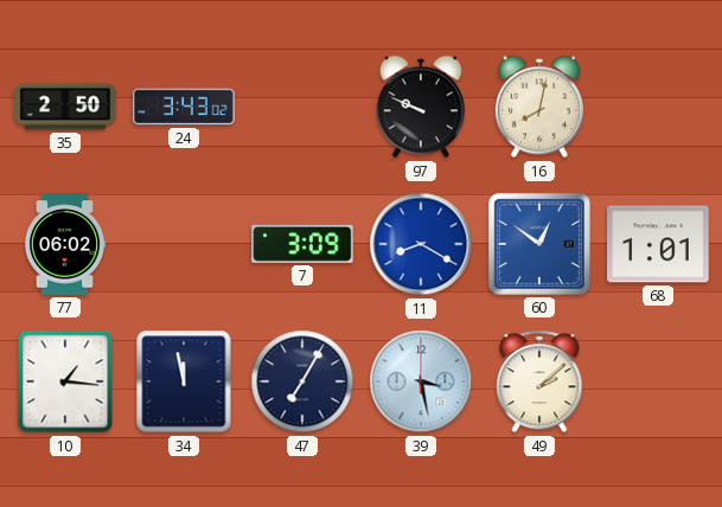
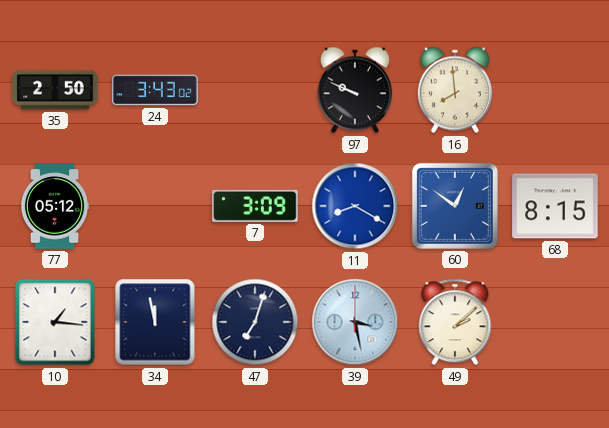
16: 8:02 -> 7:59
77: 06:02 -> 05:12
68: 1:01 -> 8:15
47: 7:05 -> 7:03
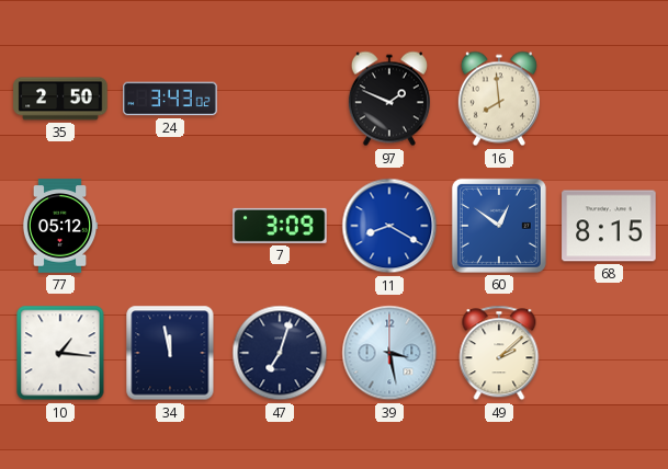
97: 9:49 -> 1:49
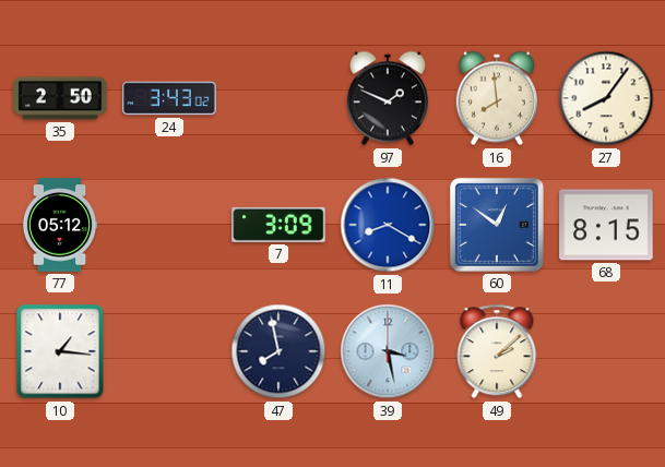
27: none -> 8:06
34: 11:58 -> none
47: 7:03 -> 7:58
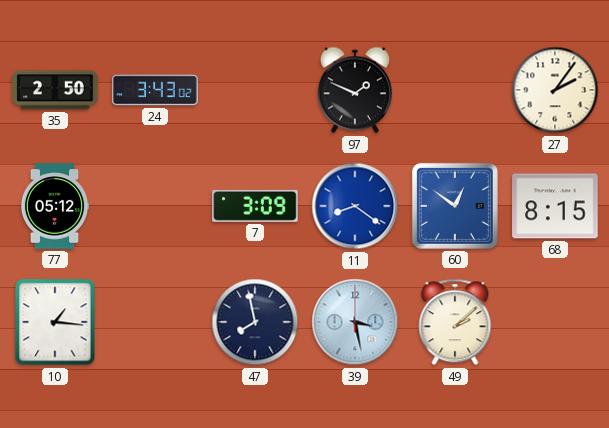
16: 7:59 -> none
27: 8:06 -> 2:06
11: 8:20 -> 8:21
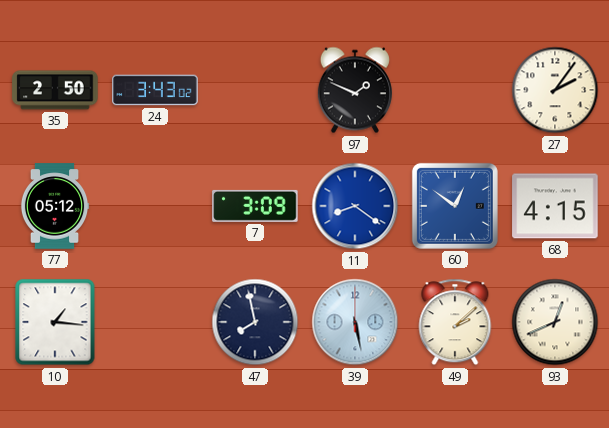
68: 8:15 -> 4:15
39: 3:28 -> 5:28
93: none -> 12:41
